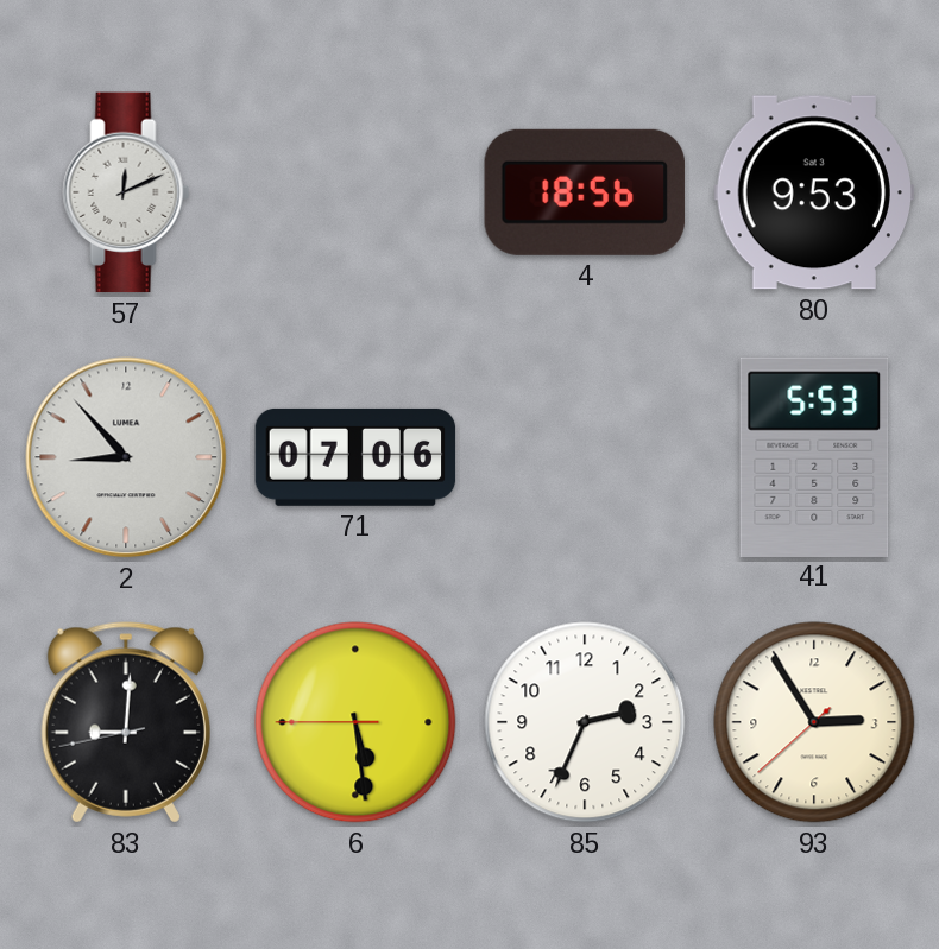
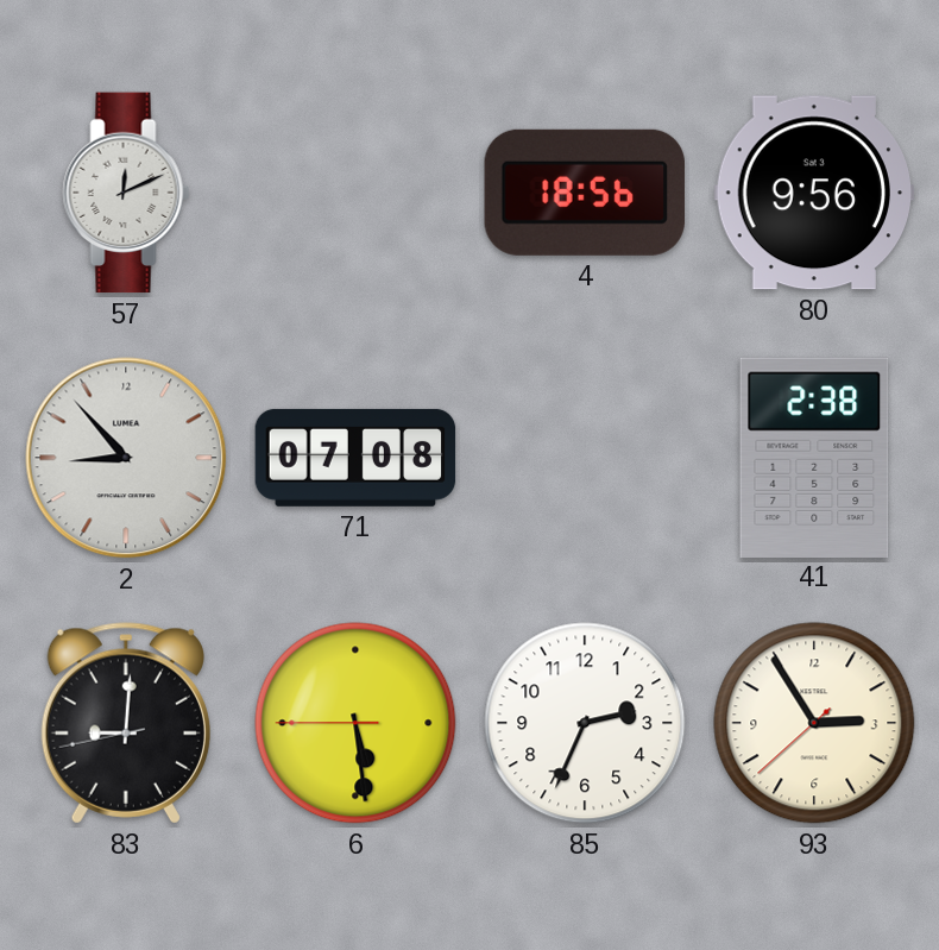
80: 9:53 -> 9:56
71: 07:06 -> 07:08
41: 5:53 -> 2:38
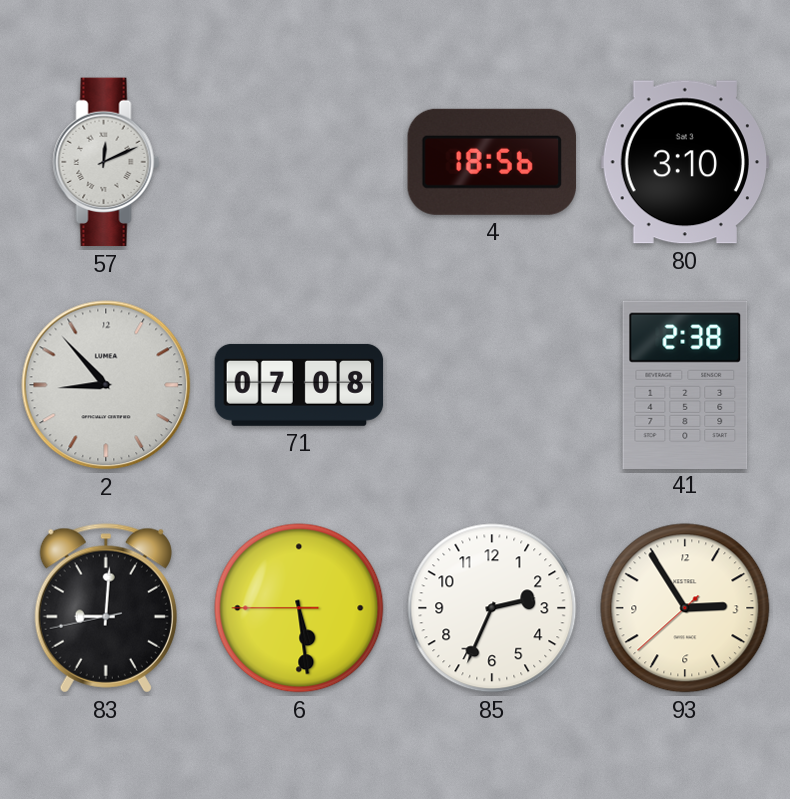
80: 9:56 -> 3:10
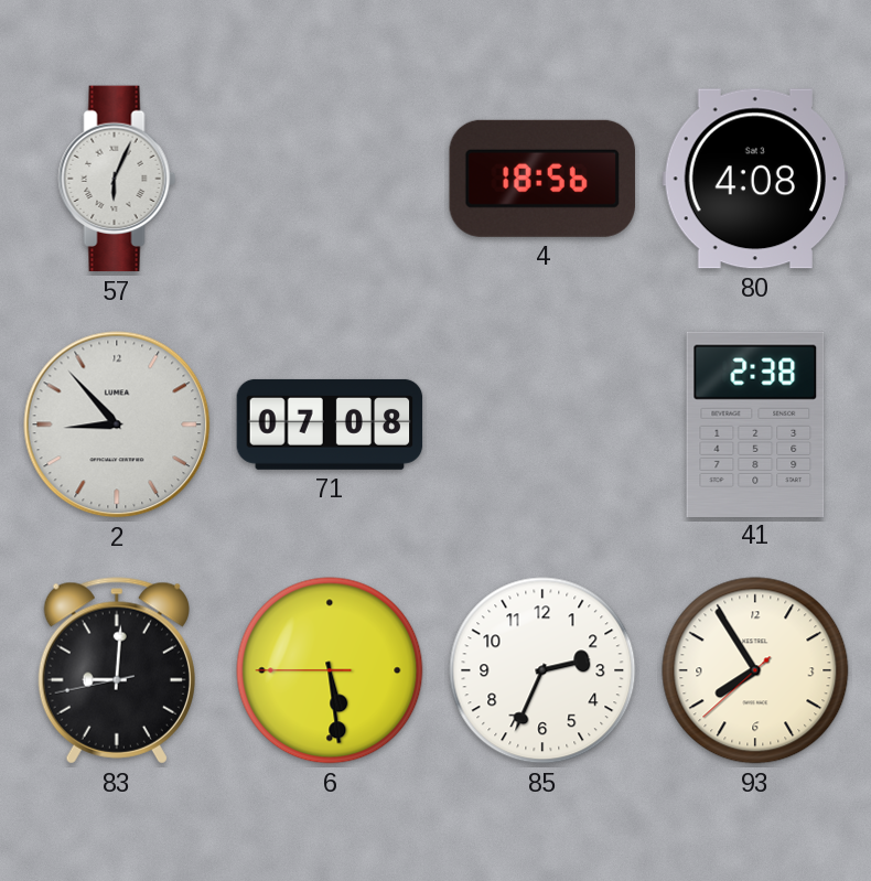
57: 12:11 -> 6:04
80: 3:10 -> 4:08
93: 2:54 -> 7:54
